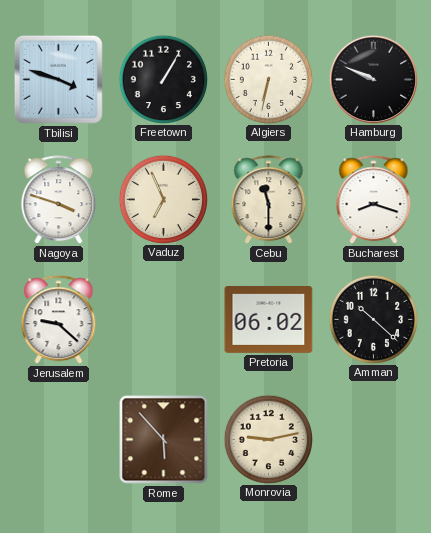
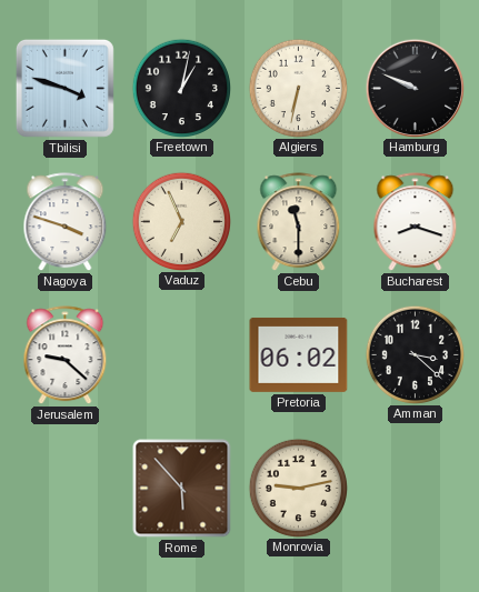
Freetown: 1:05 -> 1:02
Amman: 10:22 -> 3:22
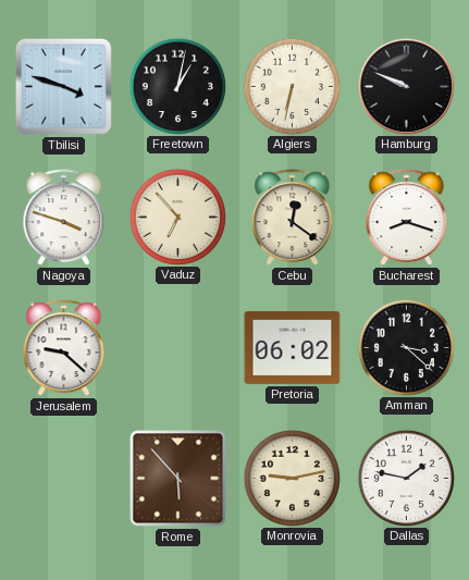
Vaduz: 6:56 -> 6:53
Cebu: 11:30 -> 12:21
Dallas: none -> 1:47
